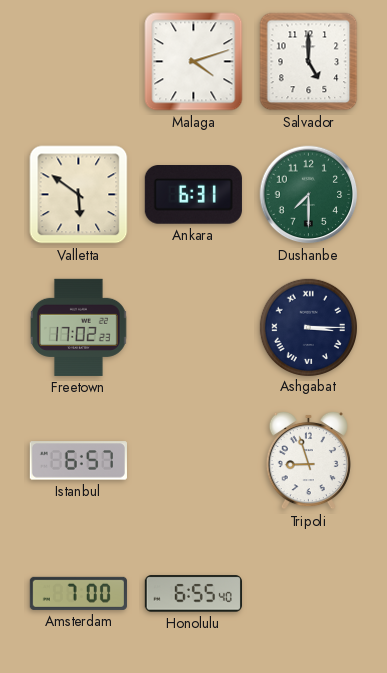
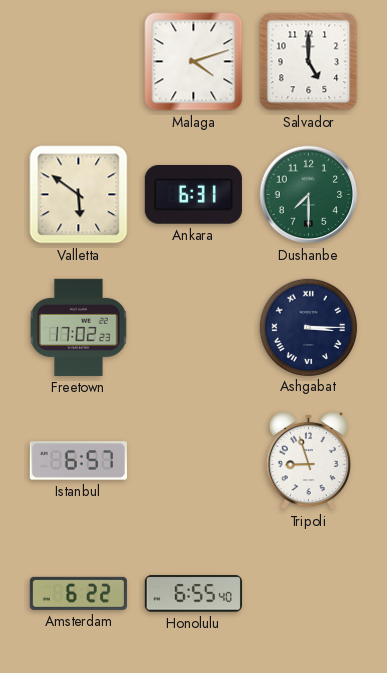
Amsterdam: 7:00 -> 6:22
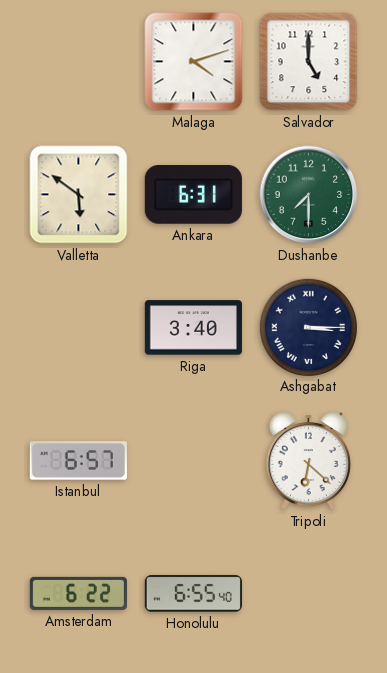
Freetown: 17:02 -> none
Riga: none -> 3:40
Tripoli: 8:57 -> 6:22
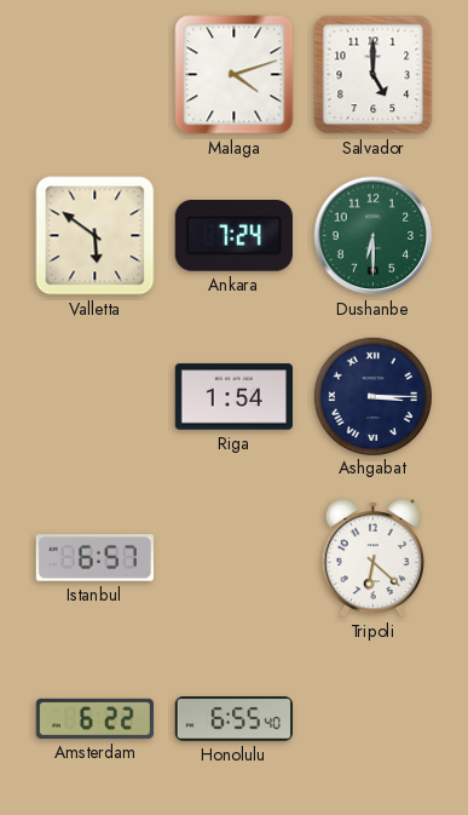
Ankara: 6:31 -> 7:24
Dushanbe: 7:30 -> 6:30
Riga: 3:40 -> 1:54
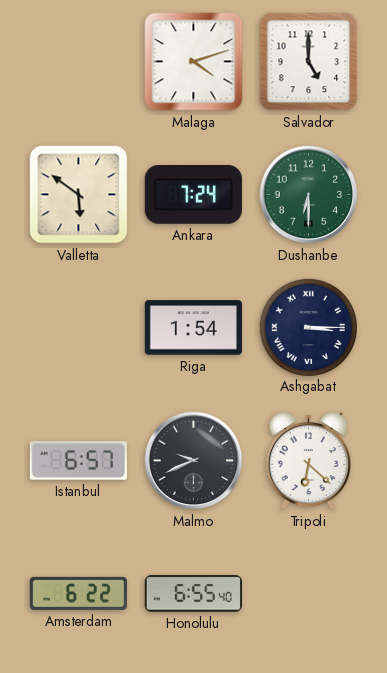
Malmo: none -> 9:41
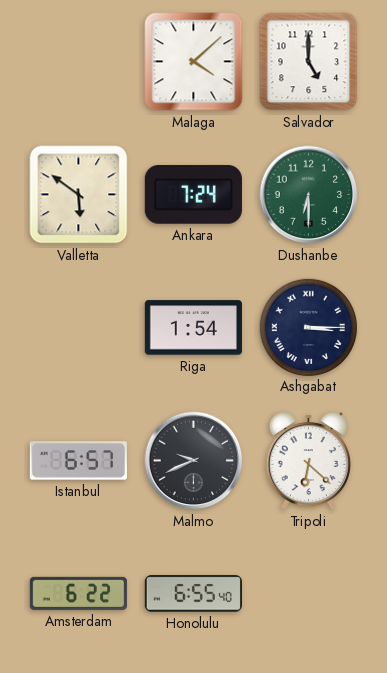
Malaga: 4:12 -> 4:08
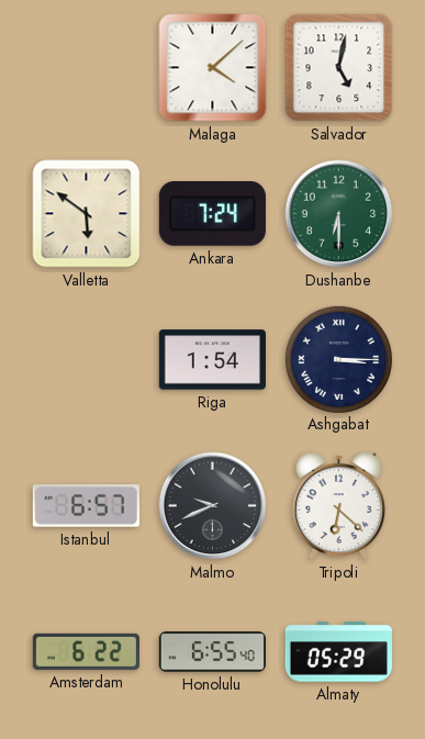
Salvador: 5:00 -> 5:02
Almaty: none -> 05:29
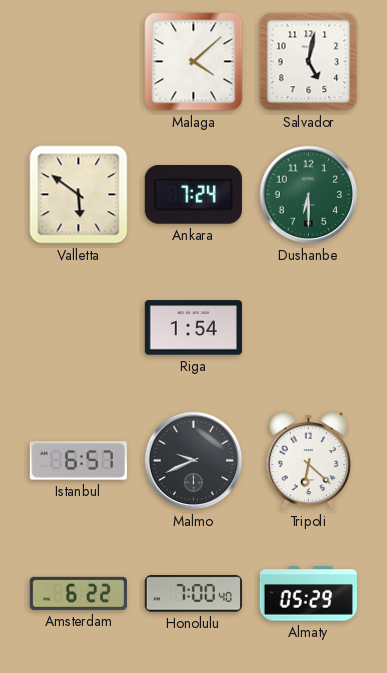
Ashgabat: 3:15 -> none
Honolulu: 6:55 -> 7:00
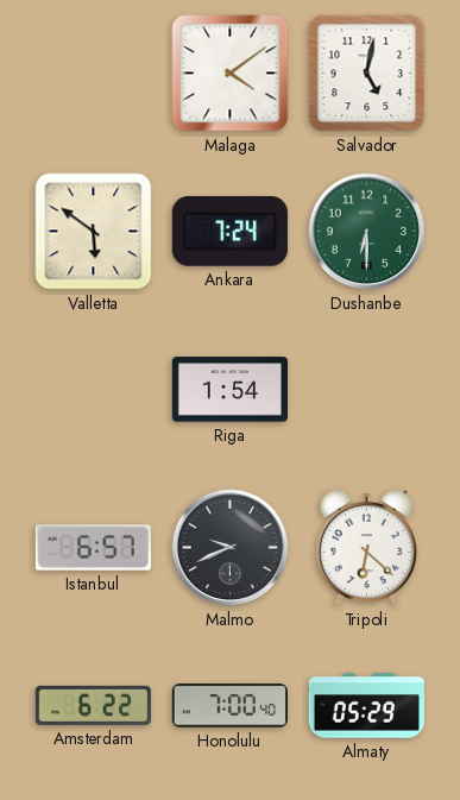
Malaga: 4:08 -> 4:09
